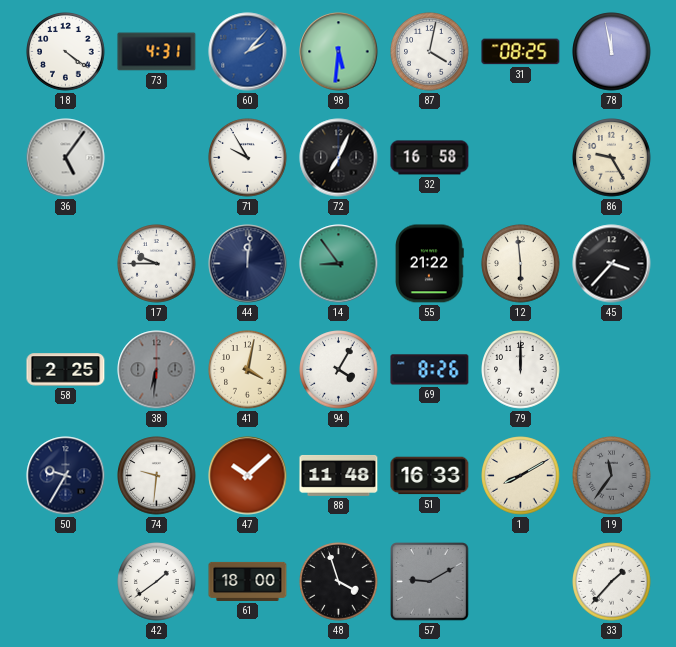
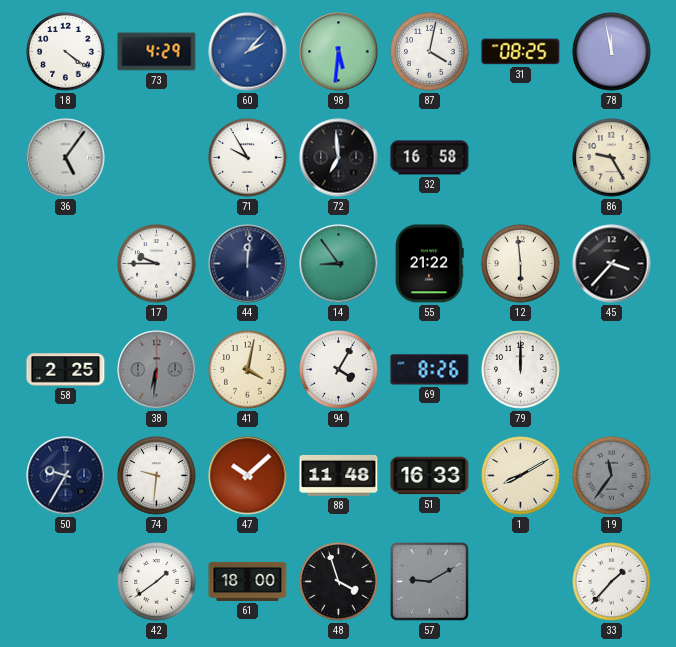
73: 4:31 -> 4:29
72: 7:04 -> 6:59
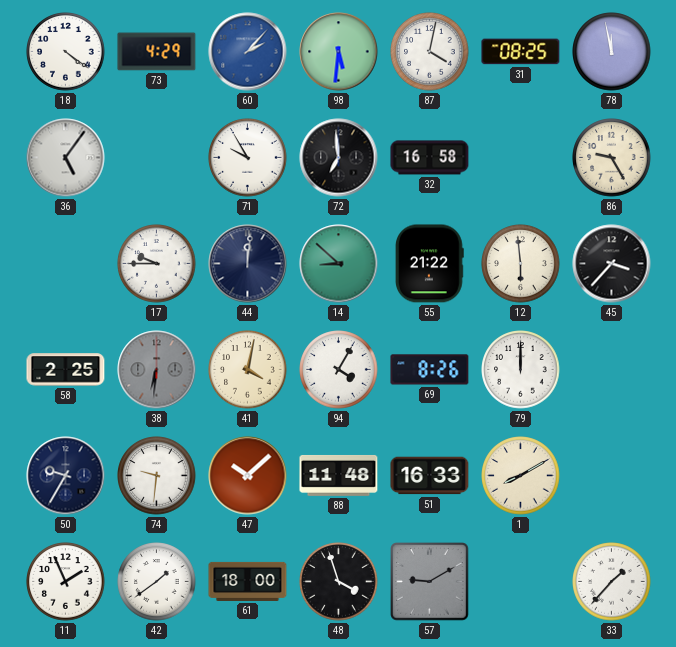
14: 8:54 -> 8:52
19: 11:36 -> none
11: none -> 1:56
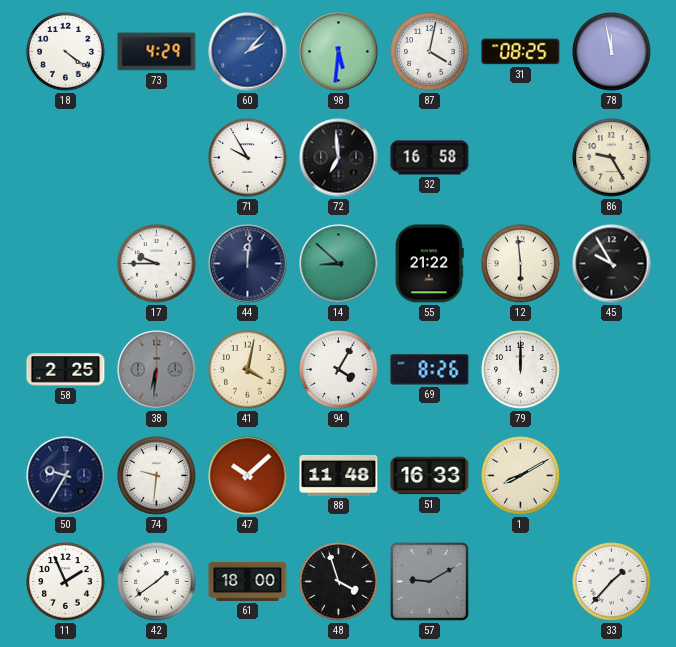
36: 5:06 -> none
45: 3:37 -> 9:55
